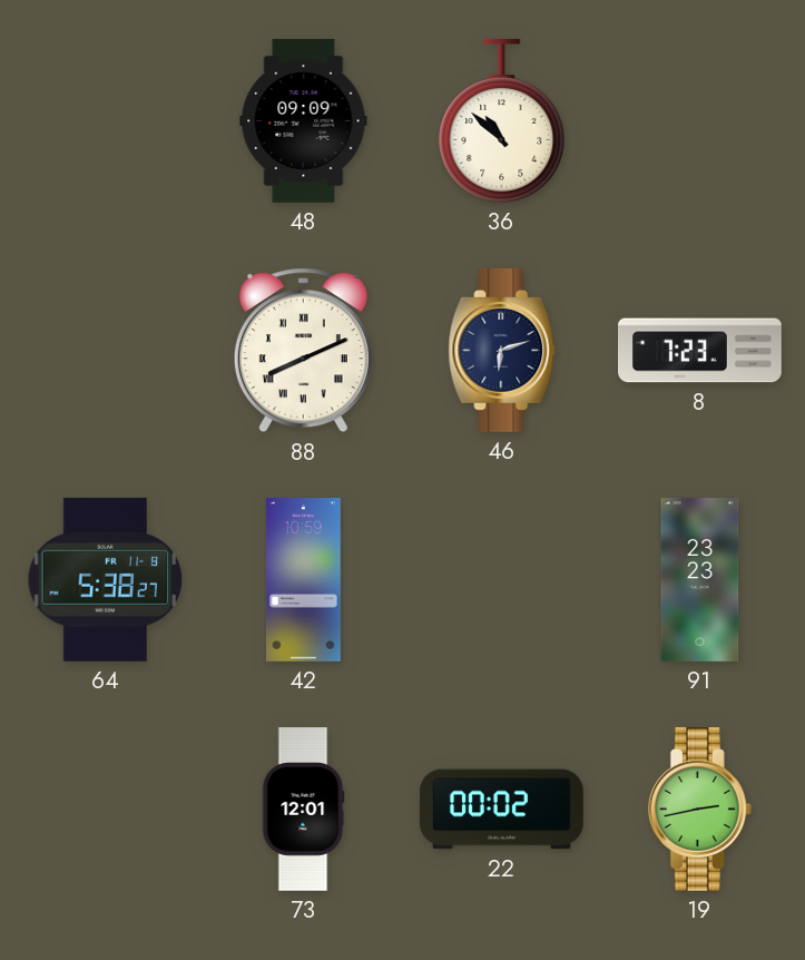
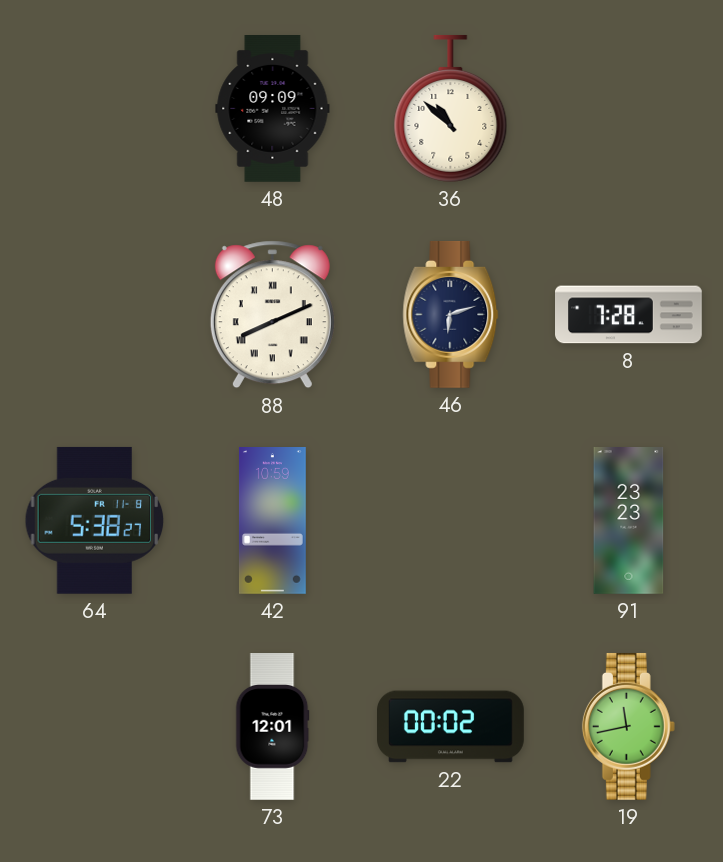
8: 7:23 -> 7:28
19: 2:43 -> 11:43
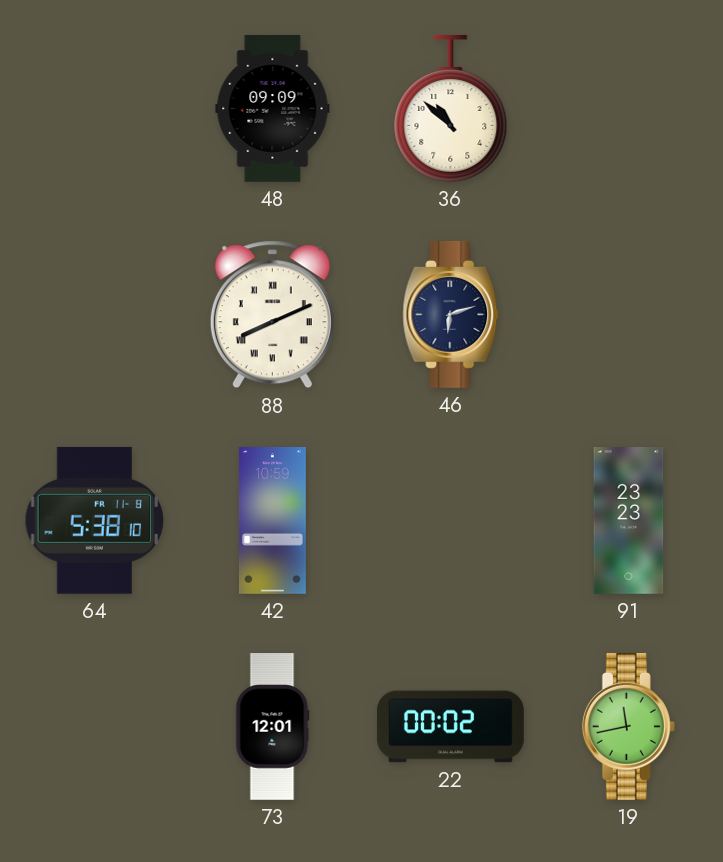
8: 7:28 -> none
64: 5:38:27 -> 5:38:10
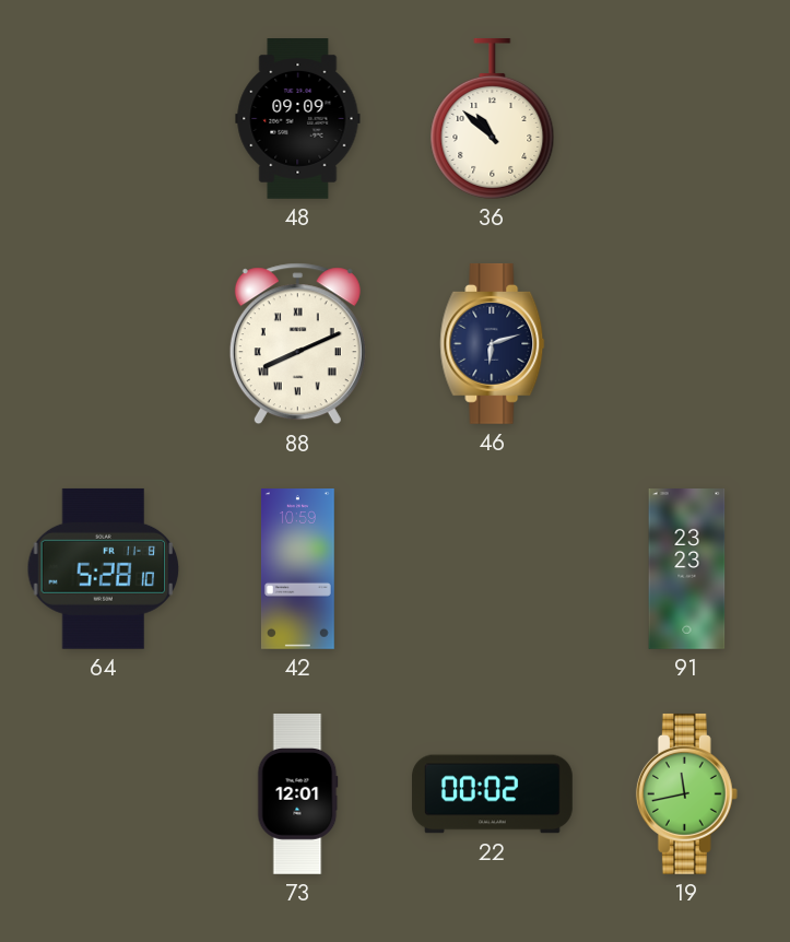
64: 5:38 -> 5:28
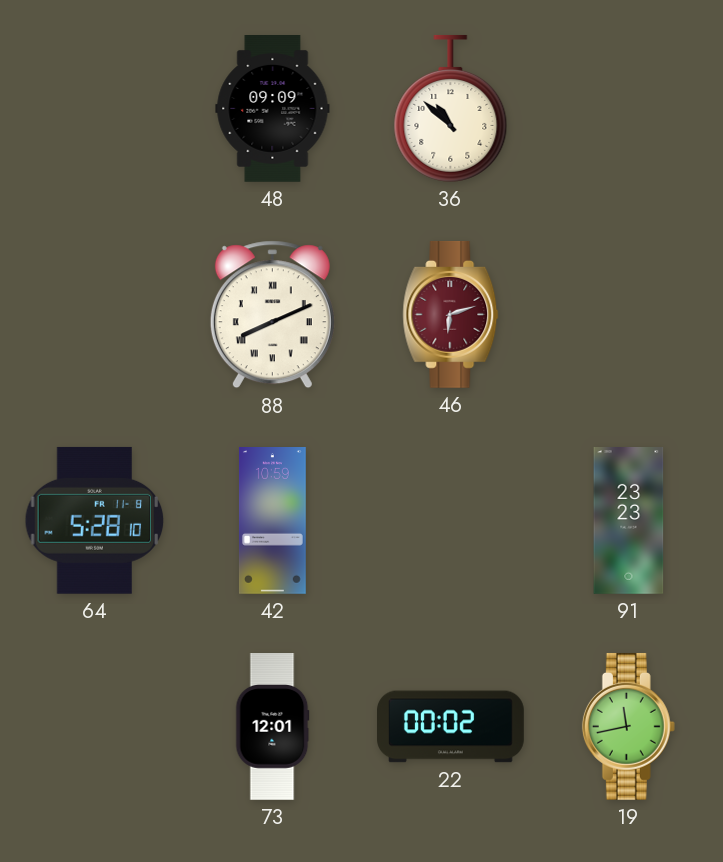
46 dial: navy -> burgundy
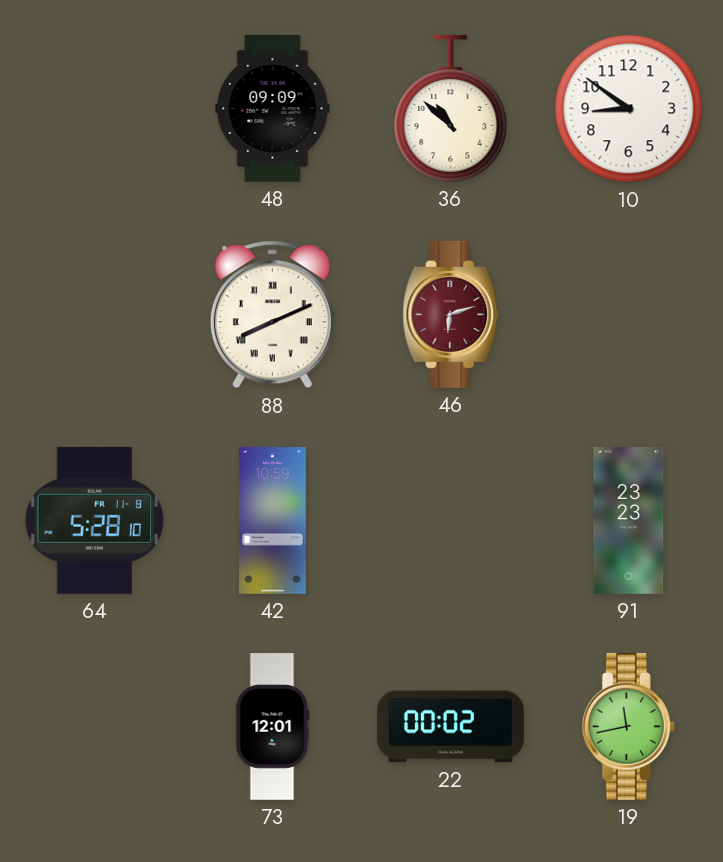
10: none -> 8:51
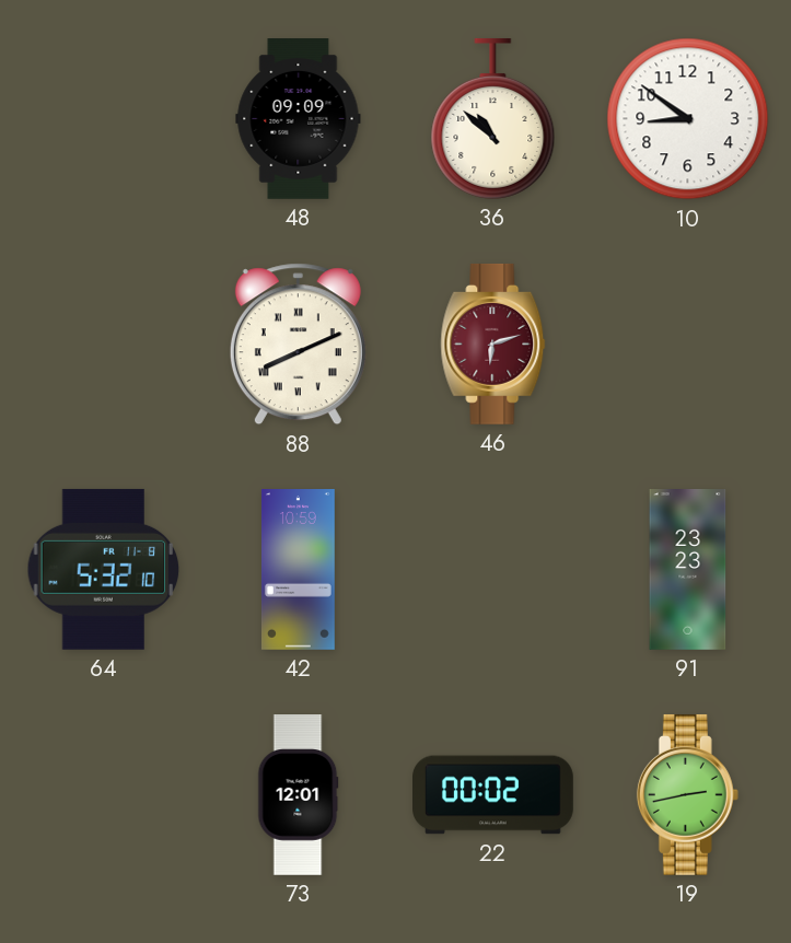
64: 5:28 -> 5:32
19: 11:43 -> 2:43
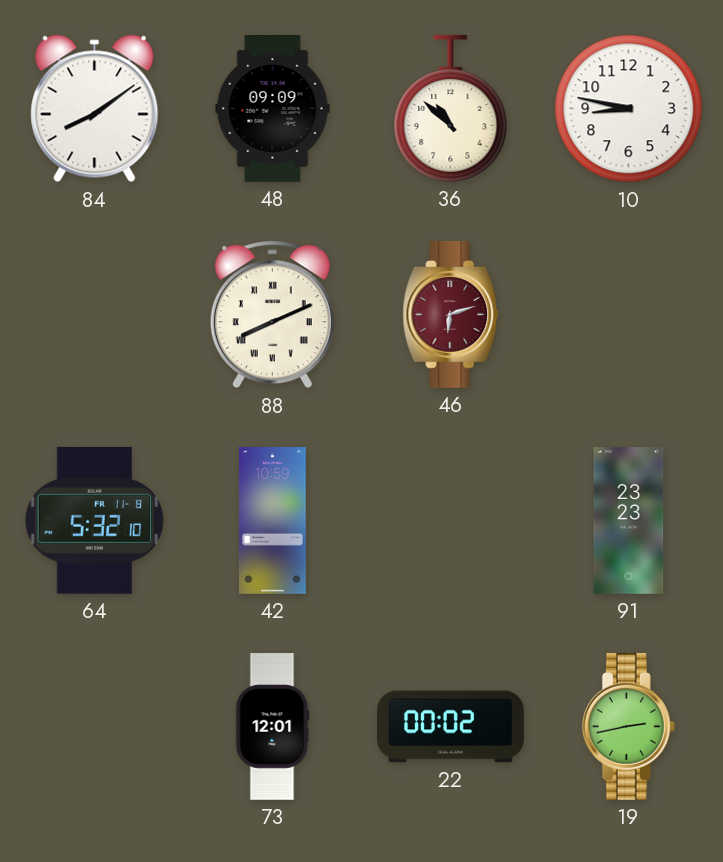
84: none -> 8:09
10: 8:51 -> 8:47
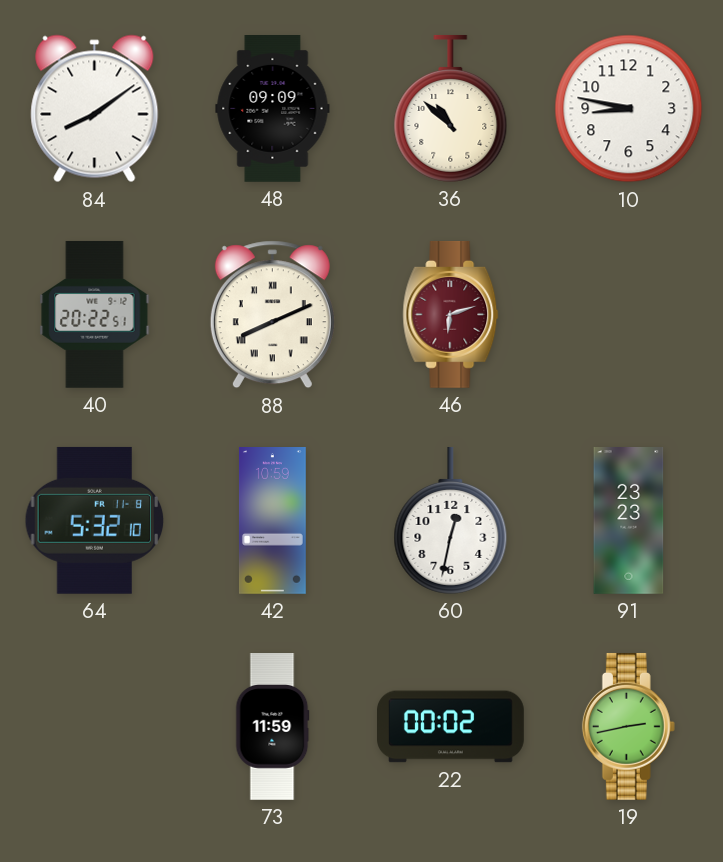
40: none -> 20:22
60: none -> 12:32
73: 12:01 -> 11:59
